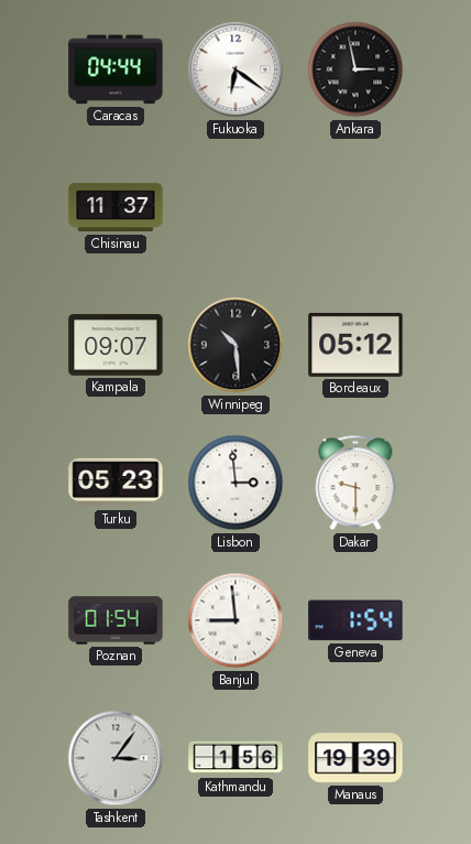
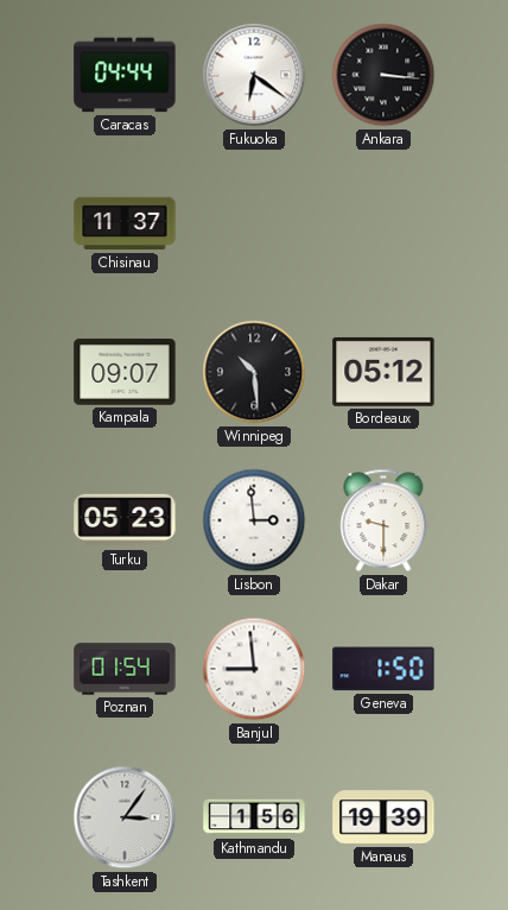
Ankara: 2:58 -> 3:16
Geneva: 1:54 -> 1:50
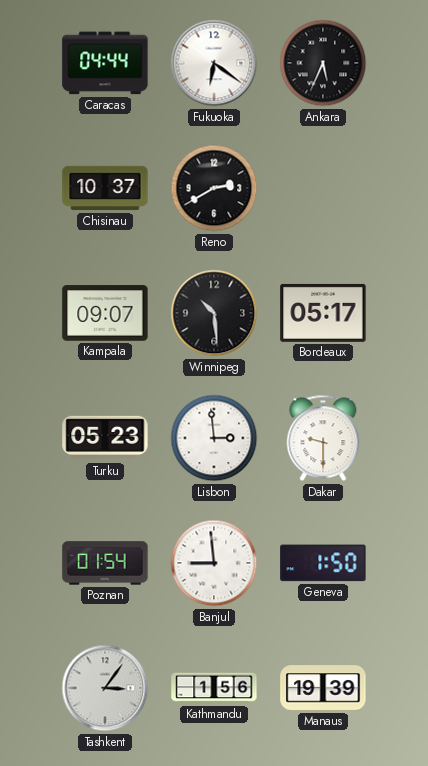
Ankara: 3:16 -> 5:34
Chisinau: 11:37 -> 10:37
Reno: none -> 2:40
Bordeaux: 05:12 -> 05:17
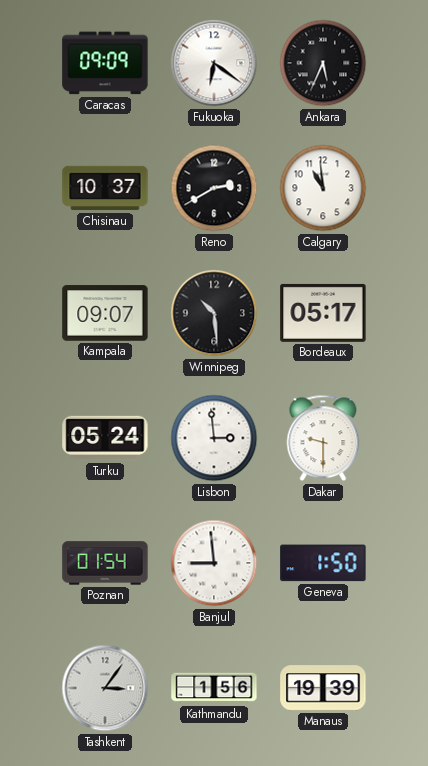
Caracas: 04:44 -> 09:09
Calgary: none -> 10:59
Turku: 05:23 -> 05:24
